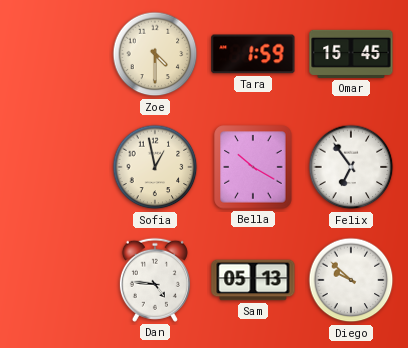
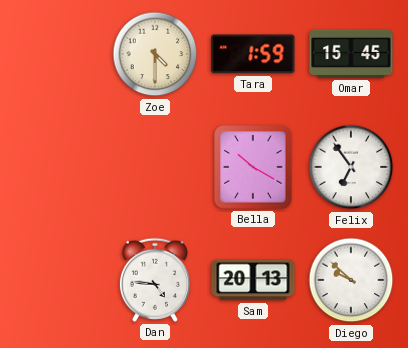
Sofia: 12:58 -> none
Sam: 05:13 -> 20:13
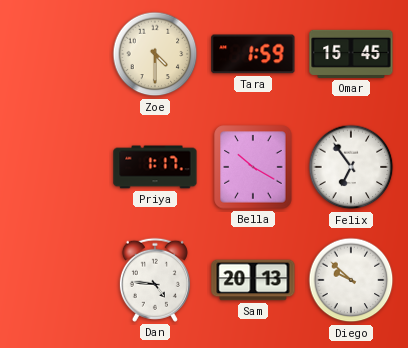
Priya: none -> 1:17
